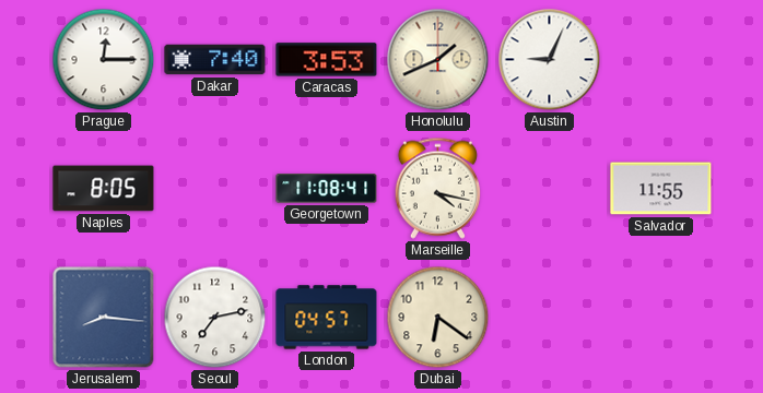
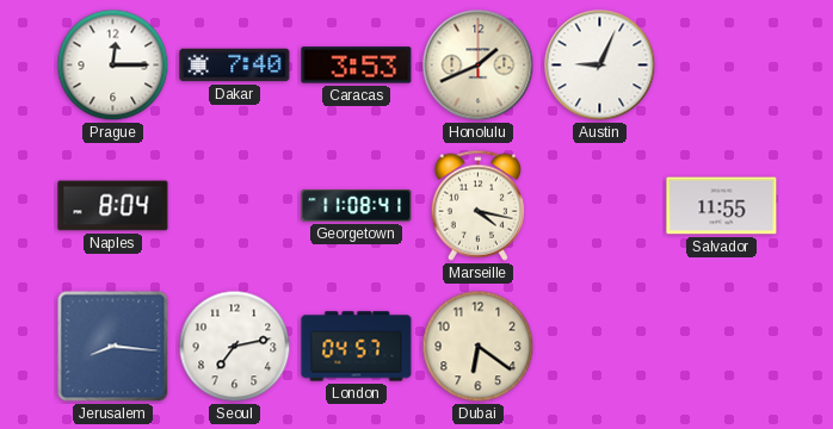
Naples: 8:05 -> 8:04
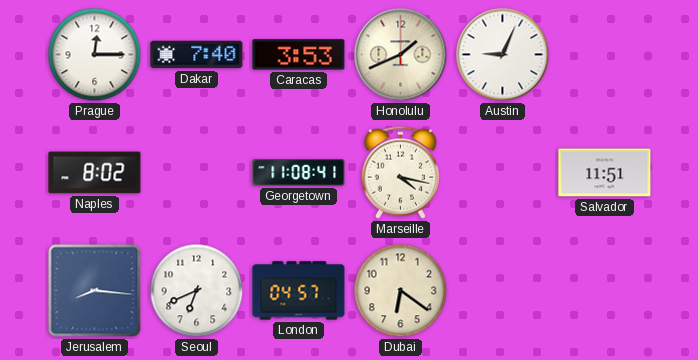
Naples: 8:04 -> 8:02
Salvador: 11:55 -> 11:51
Seoul: 7:13 -> 6:41
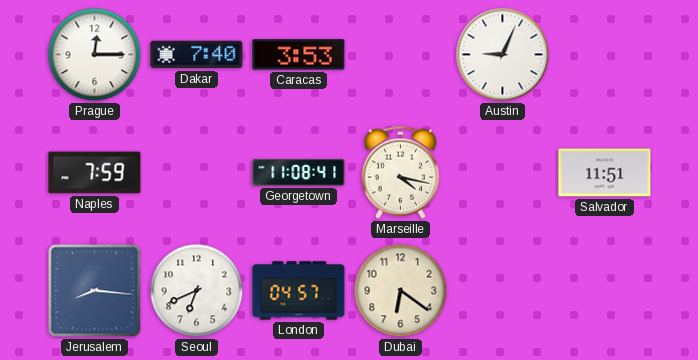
Honolulu: 1:41 -> none
Naples: 8:02 -> 7:59
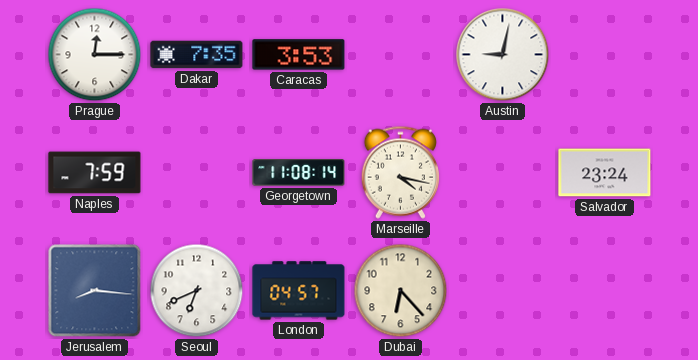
Dakar: 7:40 -> 7:35
Austin: 9:04 -> 9:02
Georgetown: 11:08:41 -> 11:08:14
Salvador: 11:51 -> 23:24
Dubai: 6:21 -> 6:23
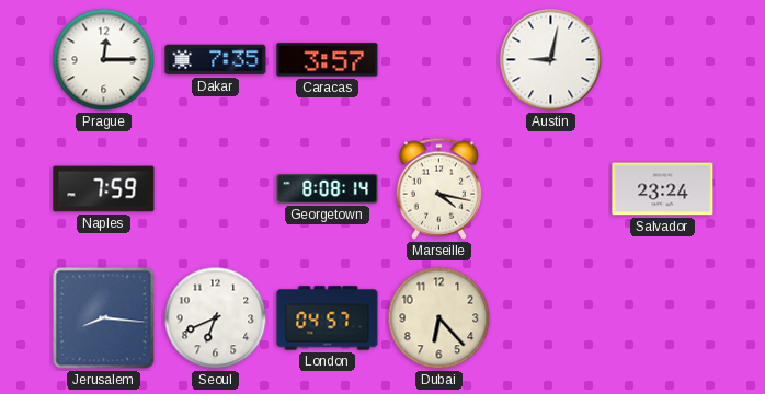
Caracas: 3:53 -> 3:57
Georgetown: 11:08 -> 8:08
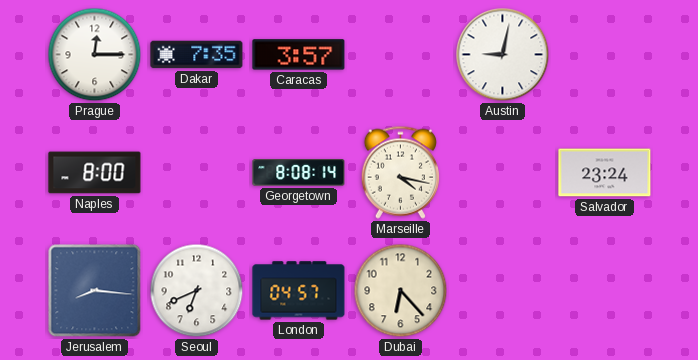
Naples: 7:59 -> 8:00
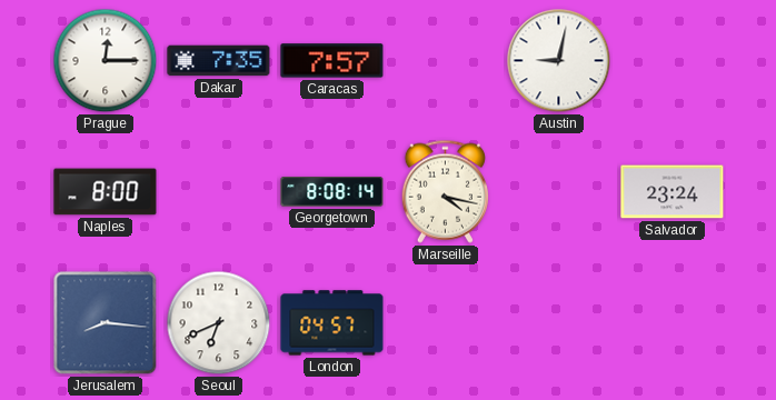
Caracas: 3:57 -> 7:57
Dubai: 6:23 -> none
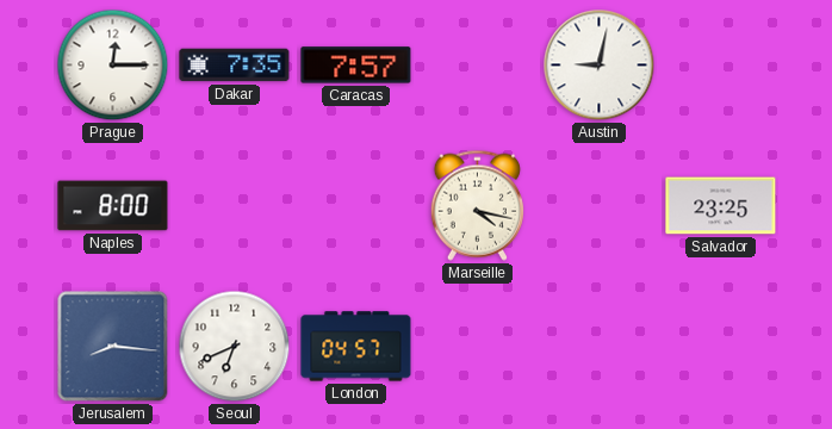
Georgetown: 8:08 -> none
Salvador: 23:24 -> 23:25
